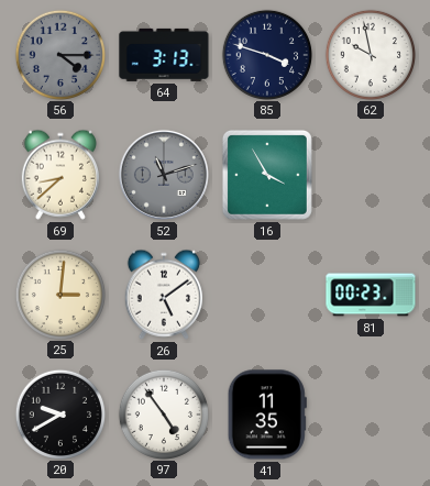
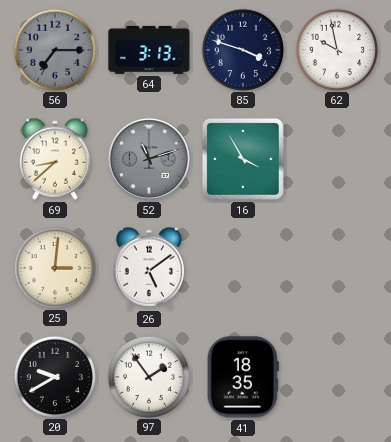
56: 4:15 -> 7:15
81: 00:23 -> none
97: 4:54 -> 1:54
41: 11:35 -> 18:35
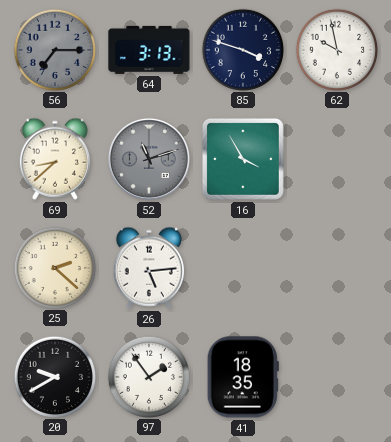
25: 3:01 -> 2:22
26: 5:09 -> 5:14
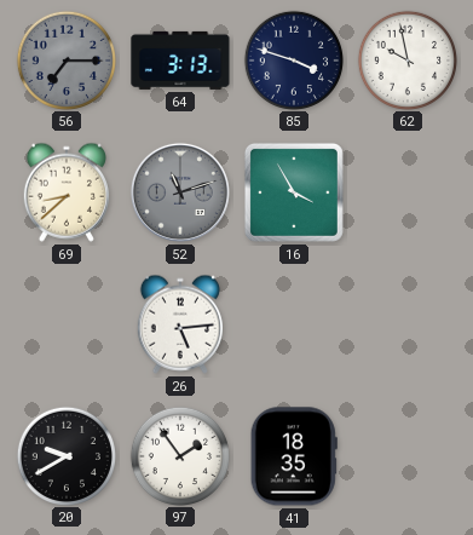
25: 2:22 -> none
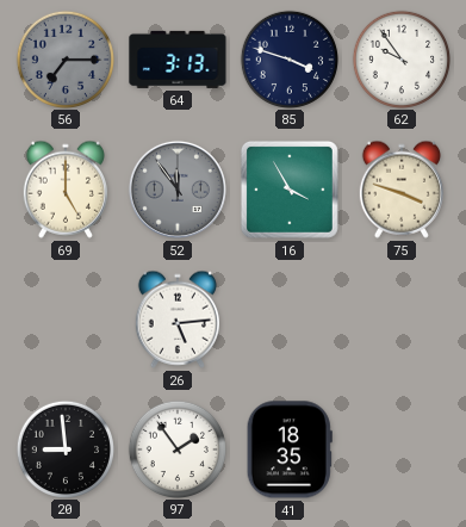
62: 9:58 -> 9:54
69: 8:38 -> 5:00
52: 11:12 -> 11:54
75: none -> 3:48
20: 9:40 -> 8:59
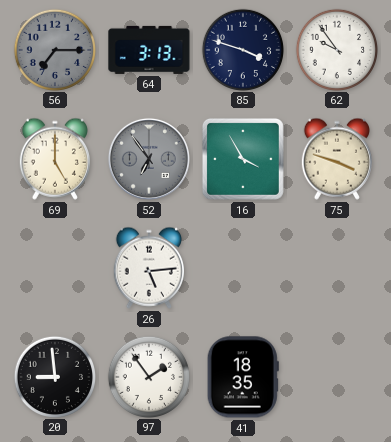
52: 11:54 -> 6:54
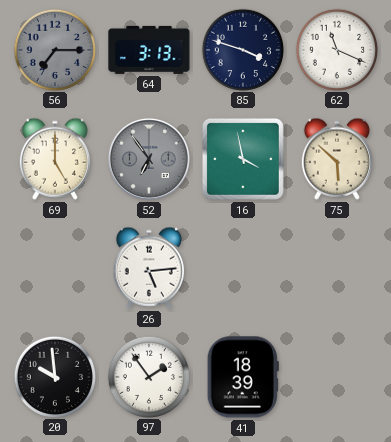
62: 9:54 -> 11:19
16: 3:55 -> 3:58
75: 3:48 -> 5:52
20: 8:59 -> 9:59
41: 18:35 -> 18:39
